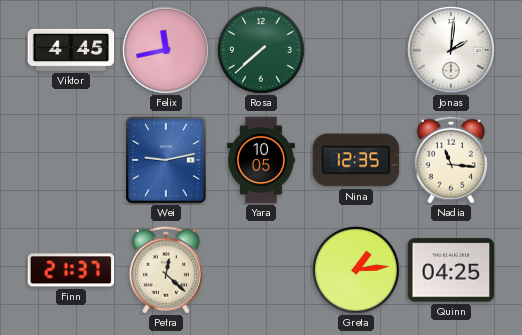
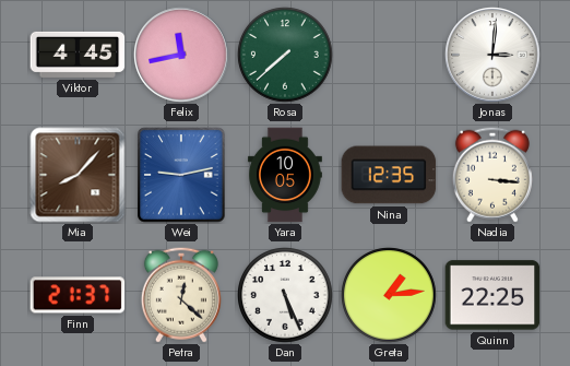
Jonas: 2:01 -> 3:01
Mia: none -> 8:07
Nadia: 11:16 -> 3:16
Dan: none -> 5:26
Quinn: 04:25 -> 22:25
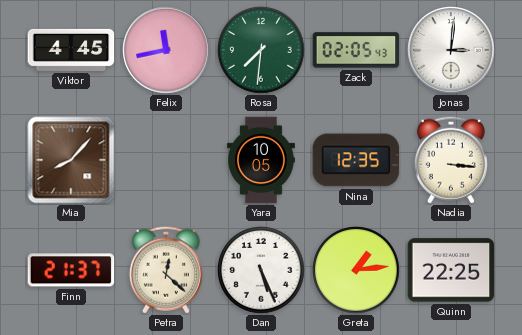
Rosa: 7:38 -> 7:31
Zack: none -> 02:05
Wei: 9:13 -> none
